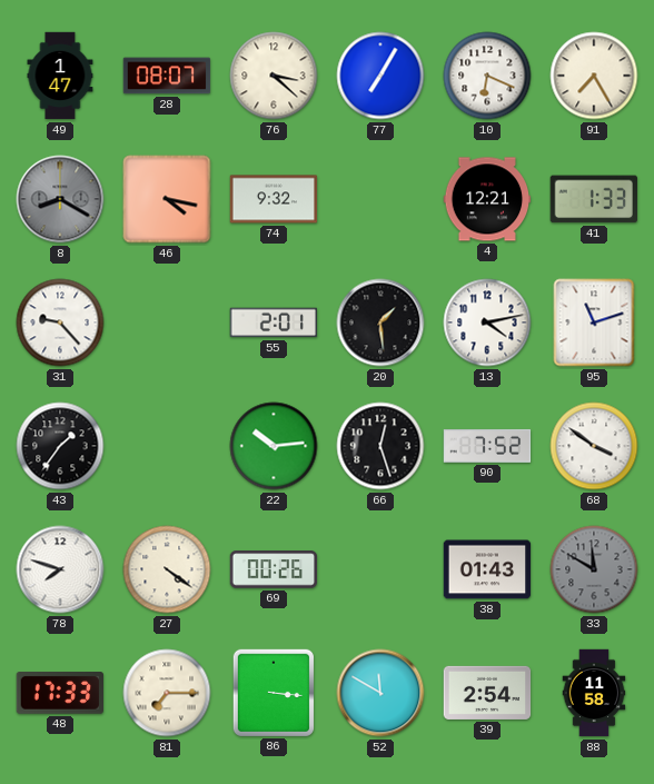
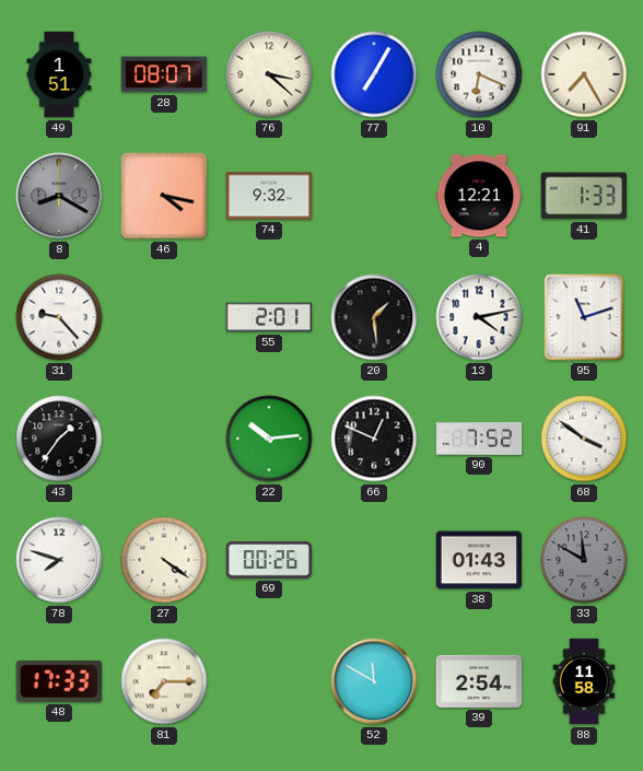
49: 1:47 -> 1:51
66: 12:27 -> 12:49
86: 3:16 -> none
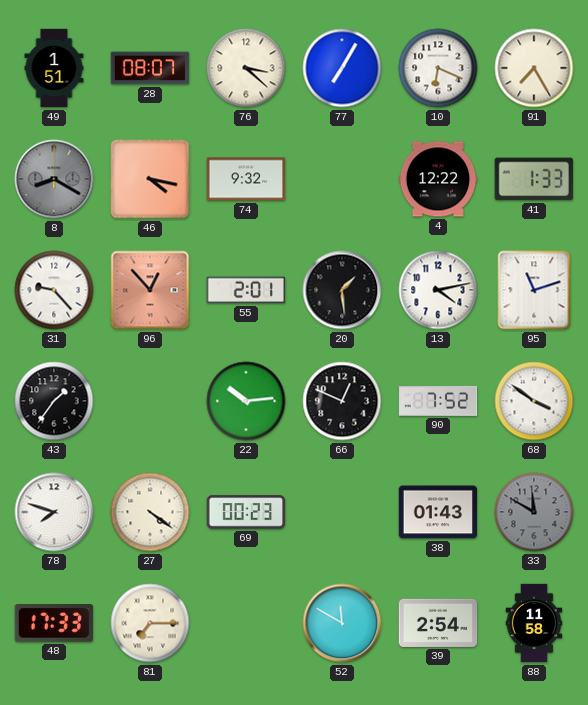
4: 12:21 -> 12:22
96: none -> 12:53
69: 00:26 -> 00:23
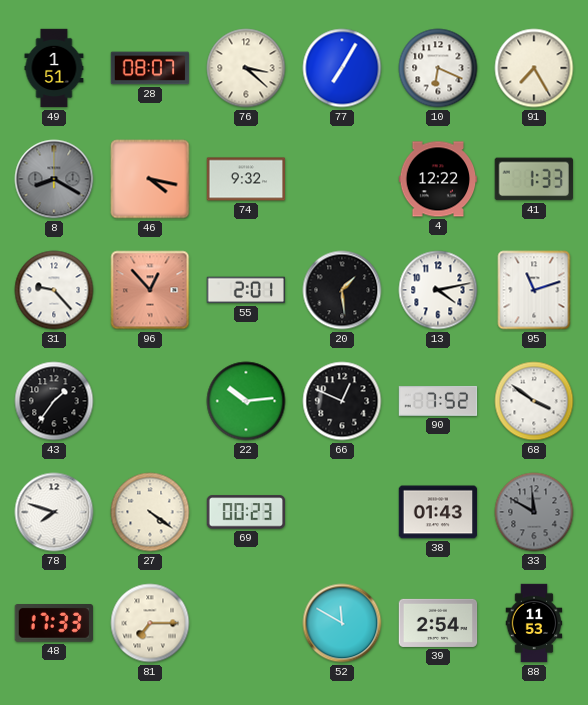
88: 11:58 -> 11:53
